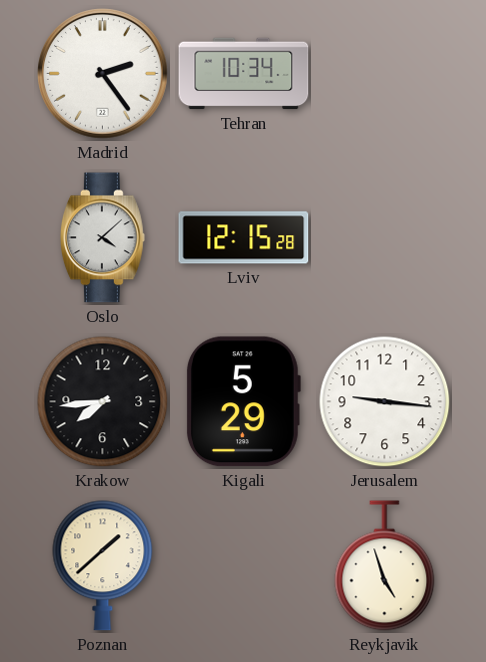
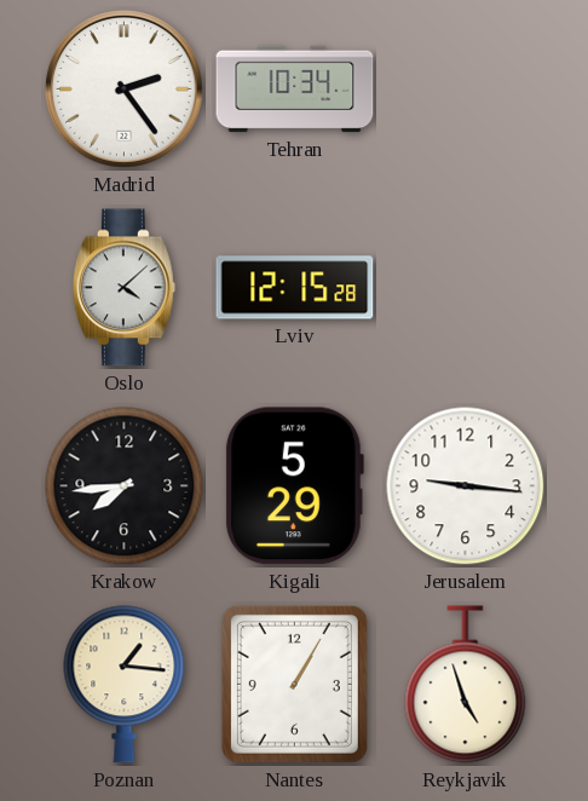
Poznan: 1:38 -> 1:16
Nantes: none -> 1:05
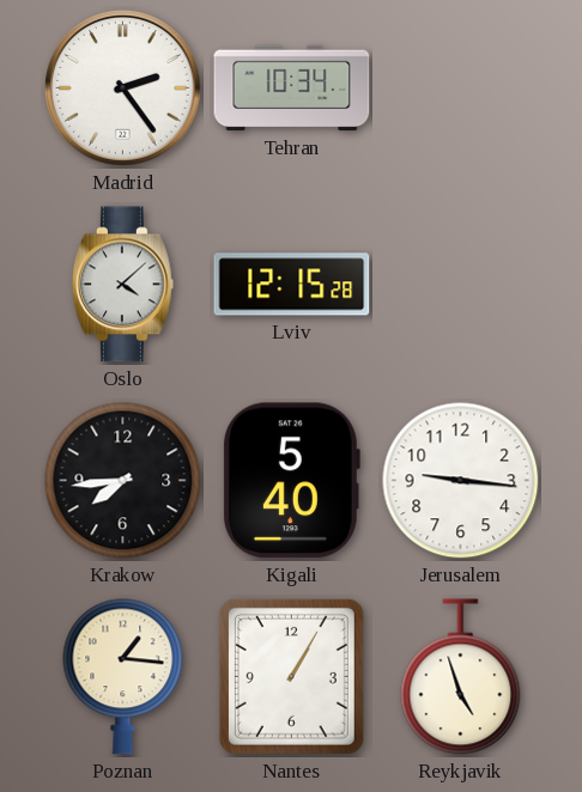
Kigali: 5:29 -> 5:40
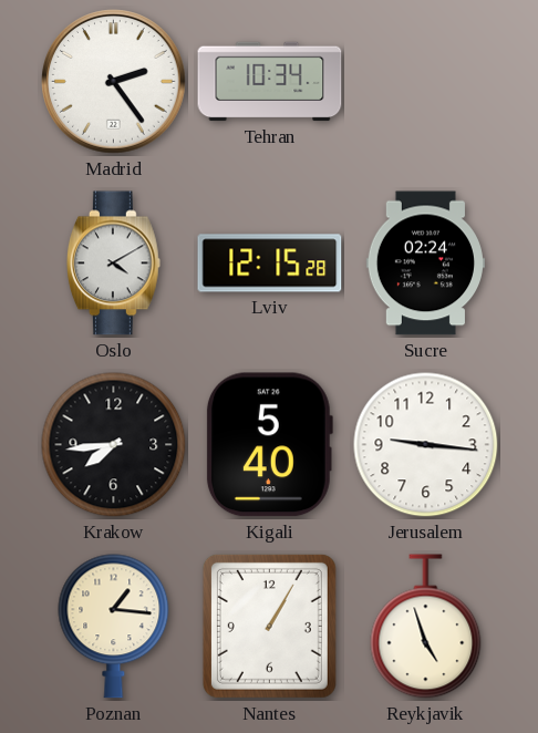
Oslo: 4:08 -> 4:10
Sucre: none -> 02:24
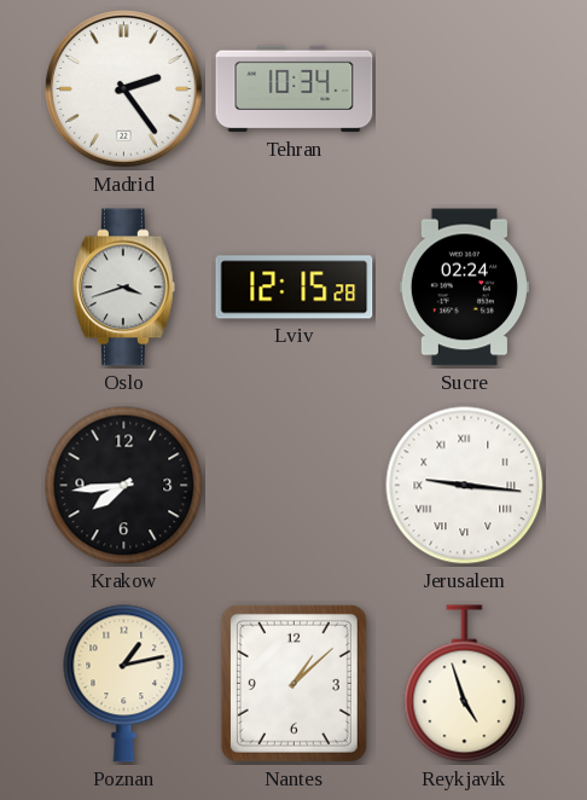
Oslo: 4:10 -> 3:42
Kigali: 5:40 -> none
Jerusalem numerals: Arabic -> Roman
Poznan: 1:16 -> 1:13
Nantes: 1:05 -> 1:08
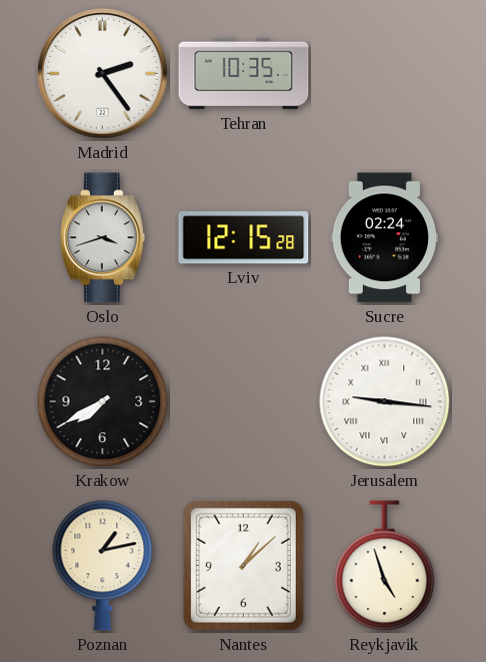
Tehran: 10:34 -> 10:35
Krakow: 7:44 -> 7:40
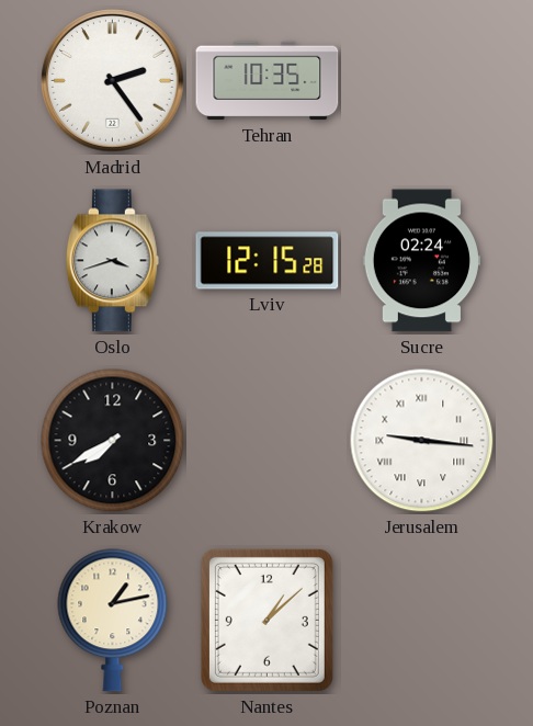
Reykjavik: 4:57 -> none
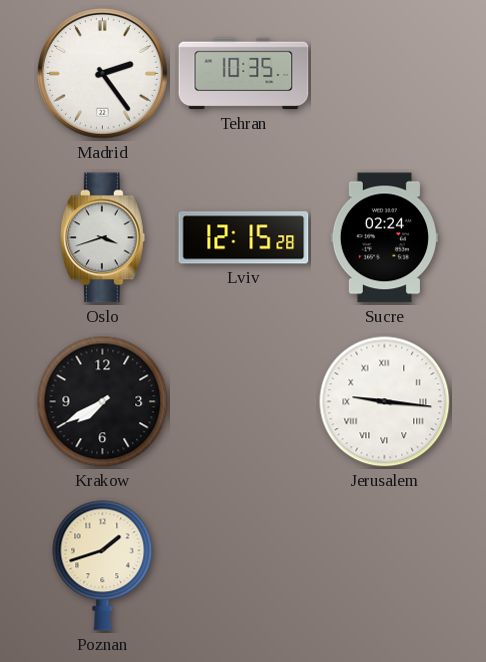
Poznan: 1:13 -> 1:42
Nantes: 1:08 -> none
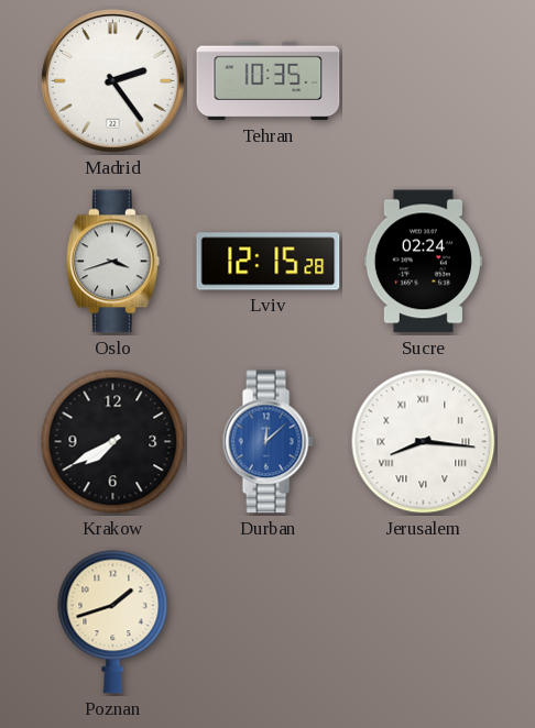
Durban: none -> 12:08
Jerusalem: 9:16 -> 8:16
